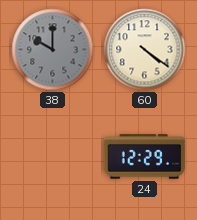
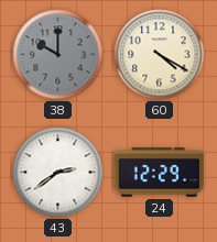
60: 4:21 -> 4:20
43: none -> 2:39
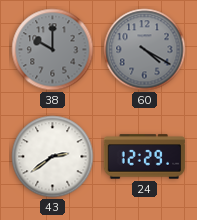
60 dial: cream -> grey
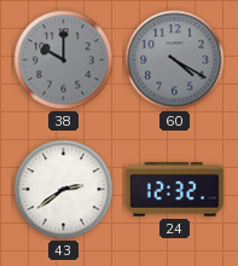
24: 12:29 -> 12:32
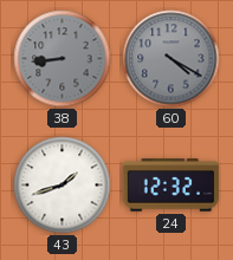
38: 10:00 -> 8:44
43: 2:39 -> 1:42
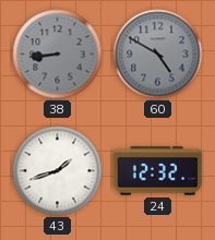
60: 4:20 -> 4:50
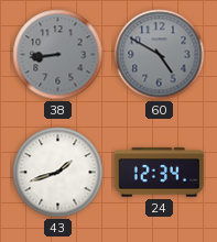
24: 12:32 -> 12:34
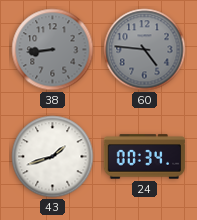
60: 4:50 -> 4:46
24: 12:34 -> 00:34
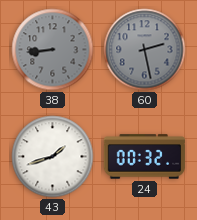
60: 4:46 -> 2:28
24: 00:34 -> 00:32
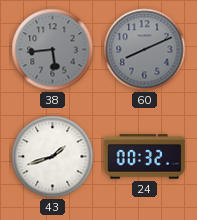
38: 8:44 -> 5:44
60: 2:28 -> 8:11
